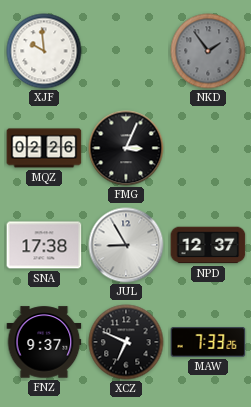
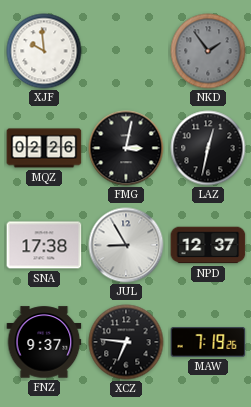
FMG: 3:04 -> 3:02
LAZ: none -> 12:32
XCZ: 6:49 -> 6:46
MAW: 7:33 -> 7:19
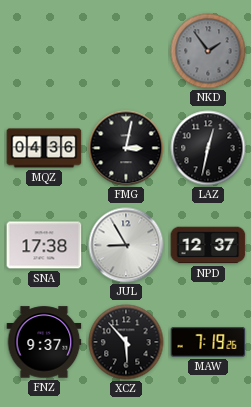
XJF: 9:59 -> none
MQZ: 02:26 -> 04:36
XCZ: 6:46 -> 5:53
